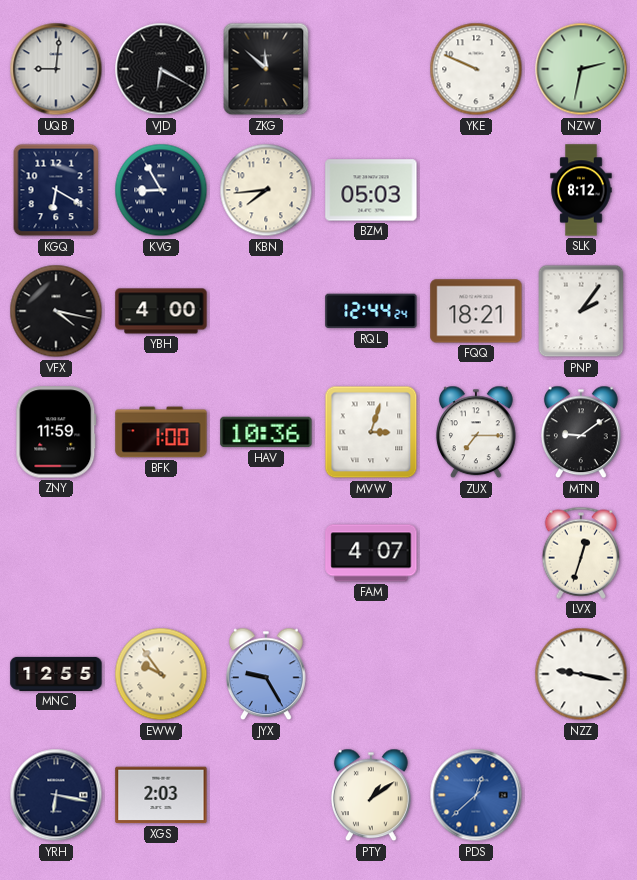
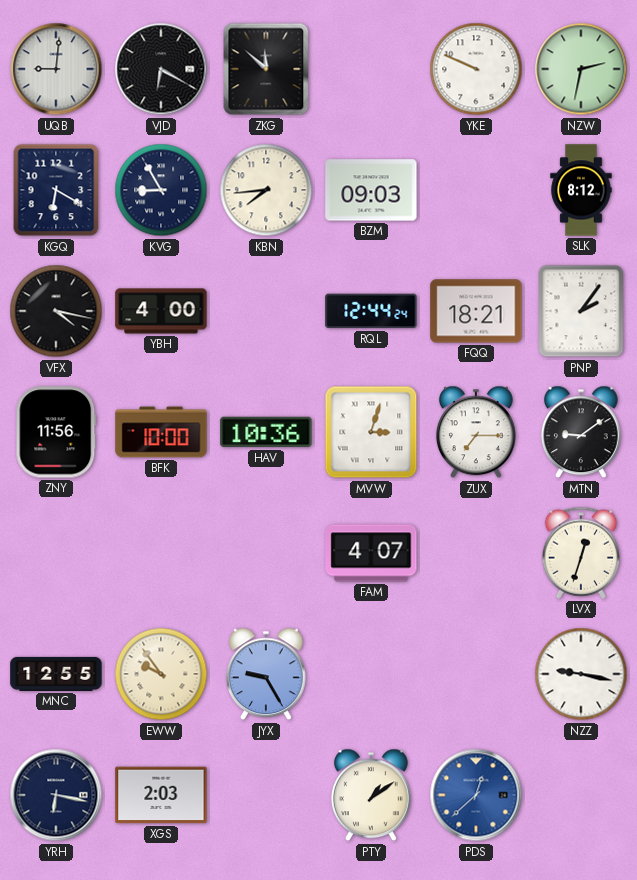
BZM: 05:03 -> 09:03
ZNY: 11:59 -> 11:56
BFK: 1:00 -> 10:00
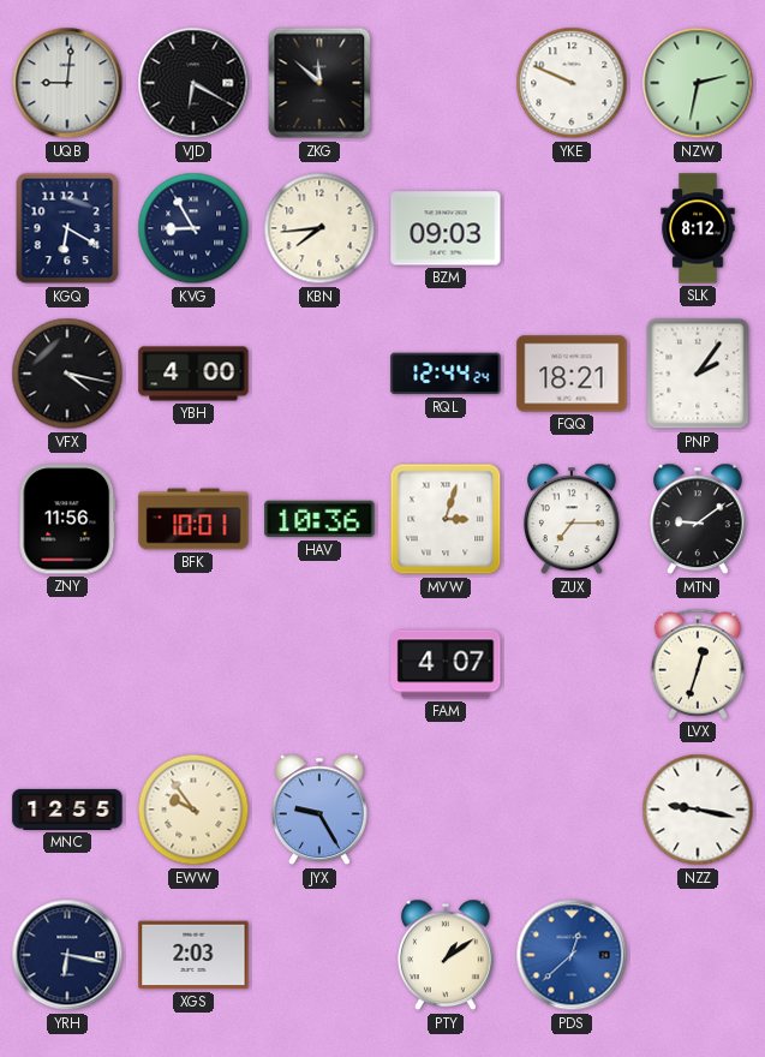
BFK: 10:00 -> 10:01
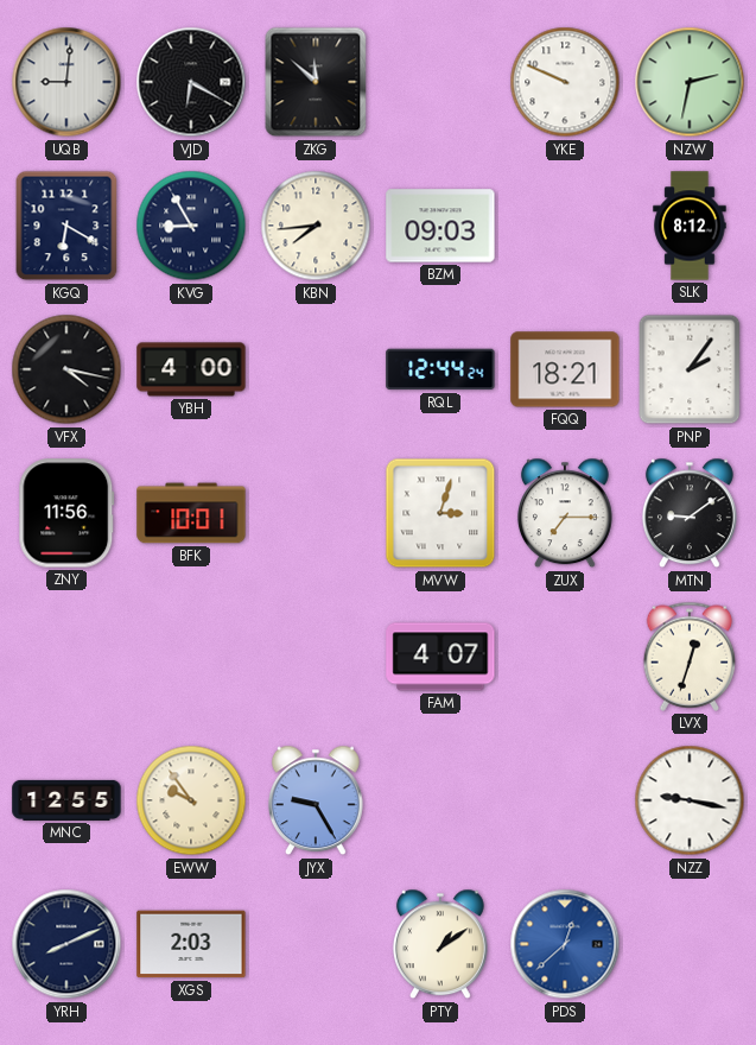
HAV: 10:36 -> none
YRH: 6:17 -> 8:11
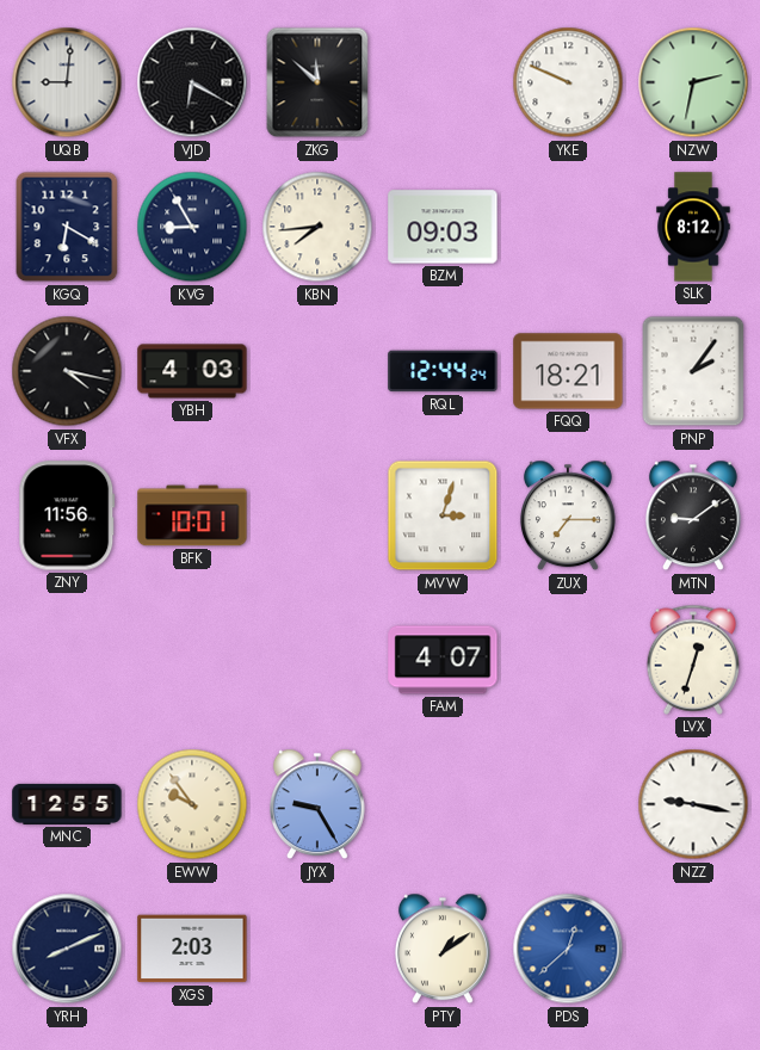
YBH: 4:00 -> 4:03
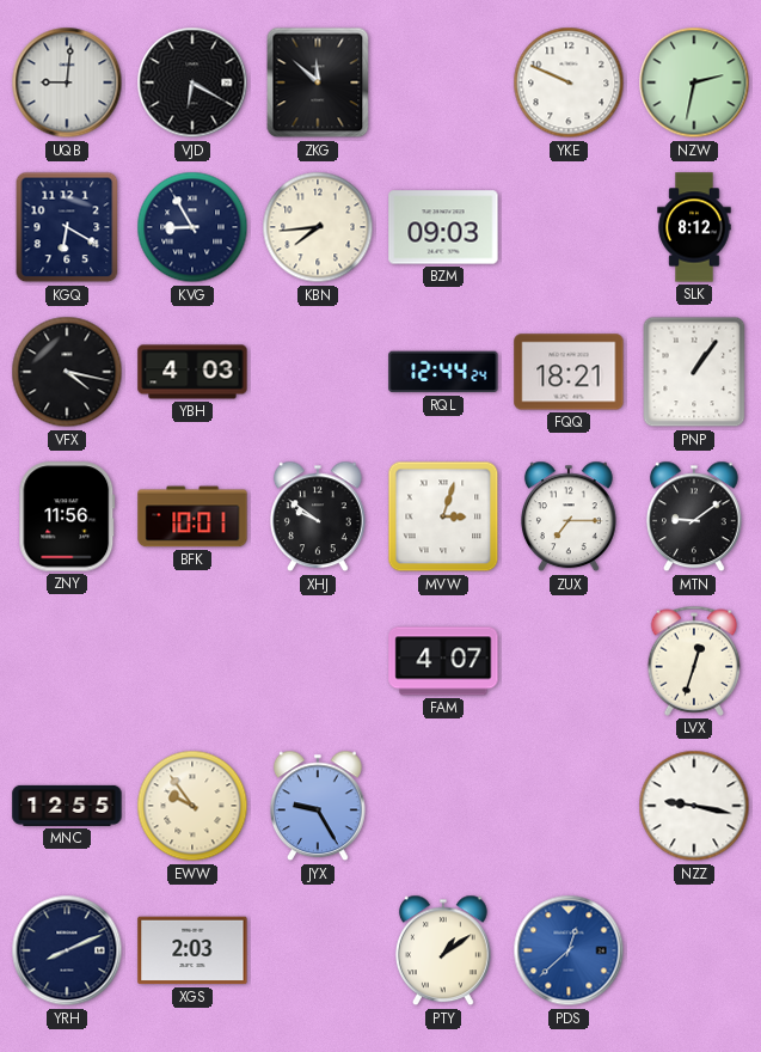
PNP: 2:06 -> 1:06
XHJ: none -> 9:51
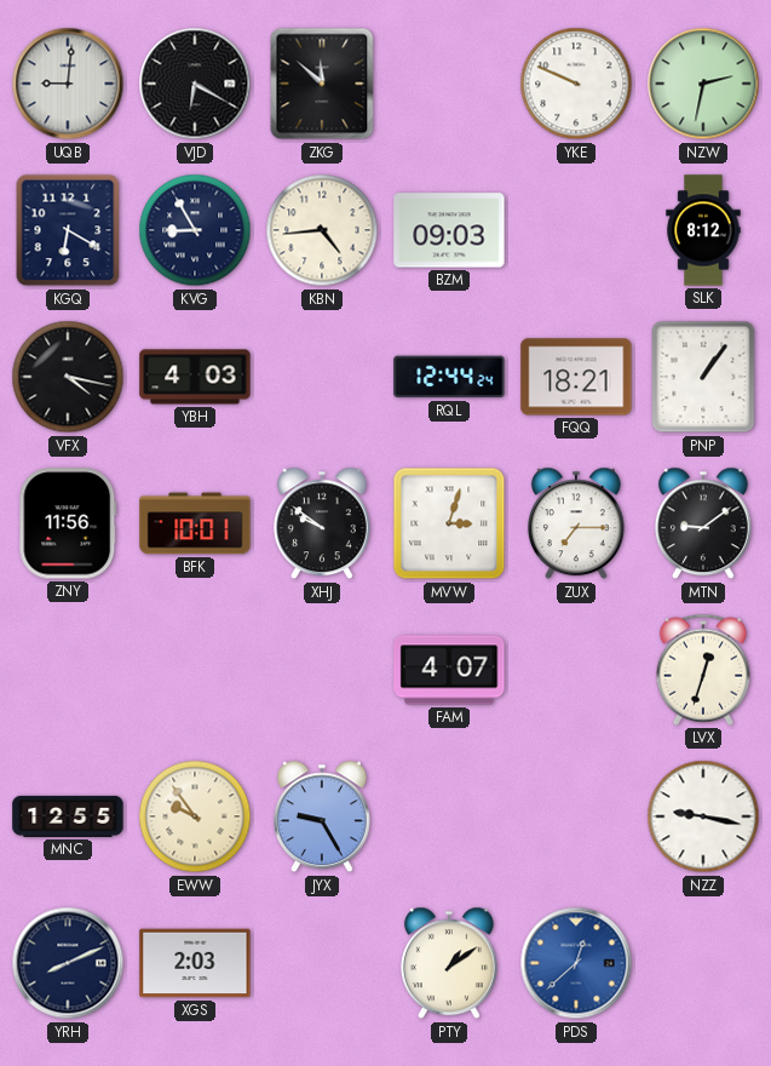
KBN: 7:44 -> 4:44
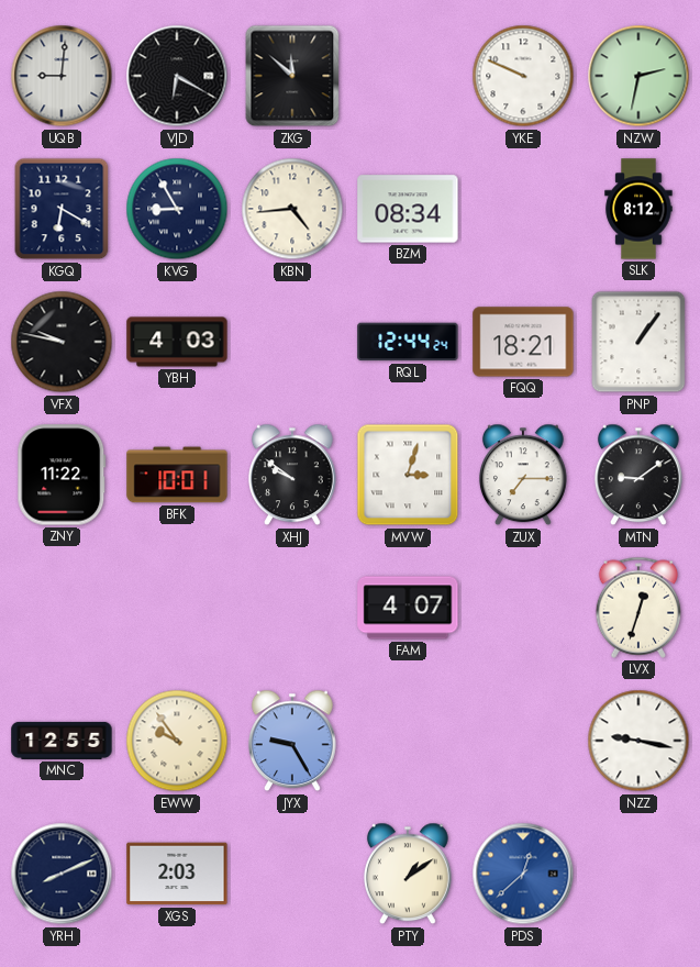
BZM: 09:03 -> 08:34
VFX: 4:17 -> 9:47
ZNY: 11:56 -> 11:22
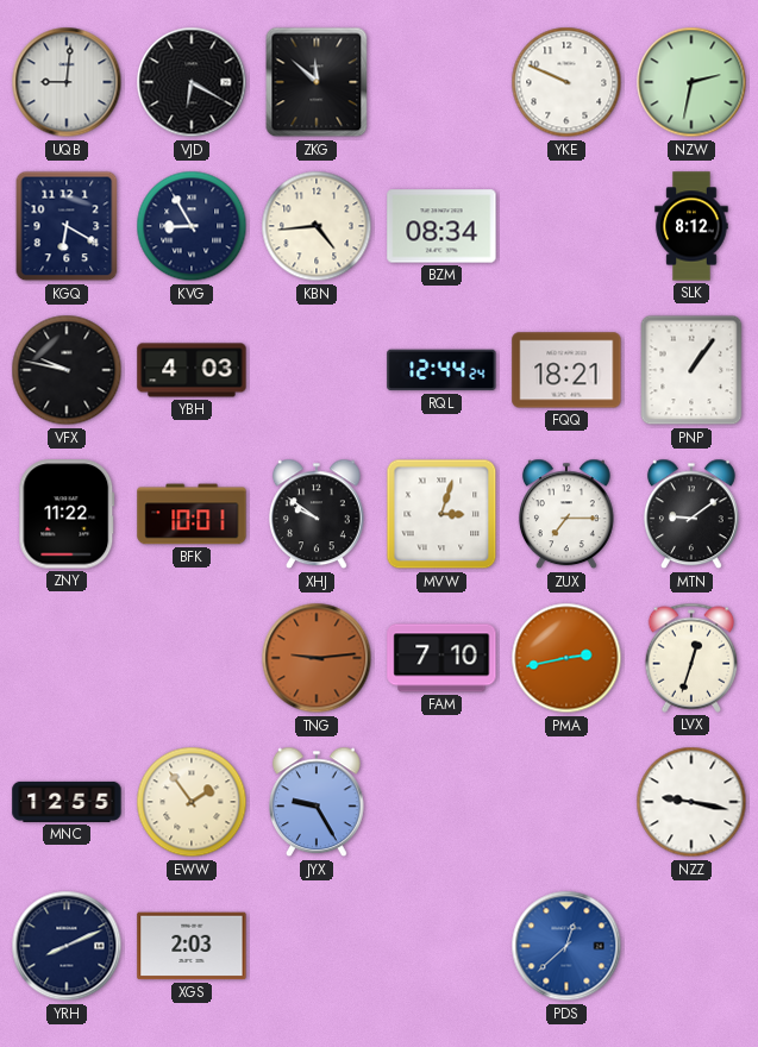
TNG: none -> 9:14
FAM: 4:07 -> 7:10
PMA: none -> 2:43
EWW: 9:54 -> 1:54
PTY: 1:09 -> none
